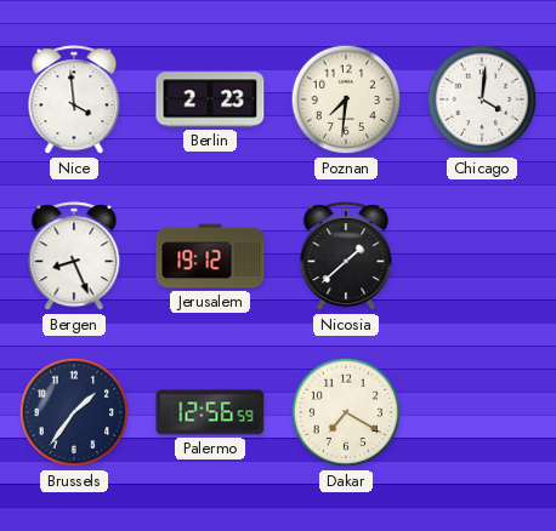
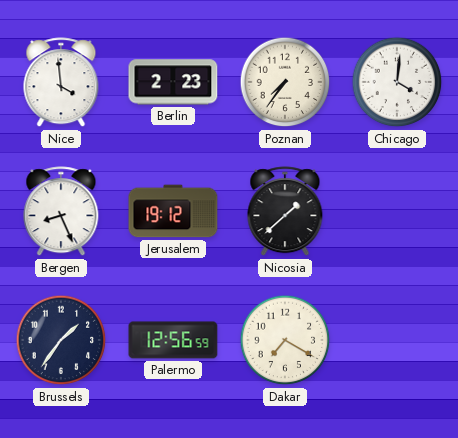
Poznan: 7:31 -> 7:36
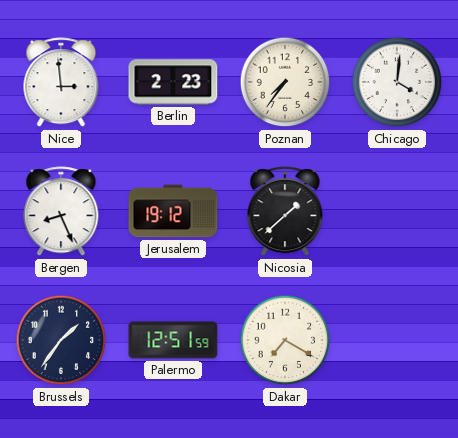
Nice: 3:59 -> 2:59
Palermo: 12:56 -> 12:51
